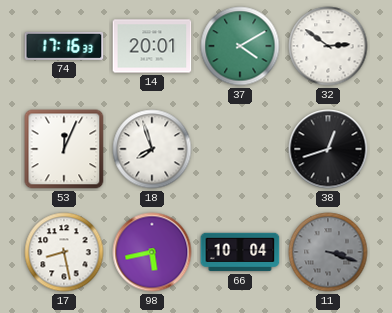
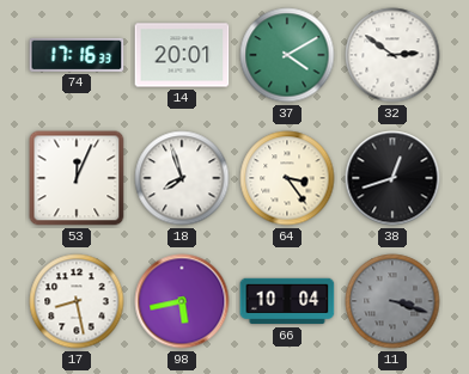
64: none -> 3:24
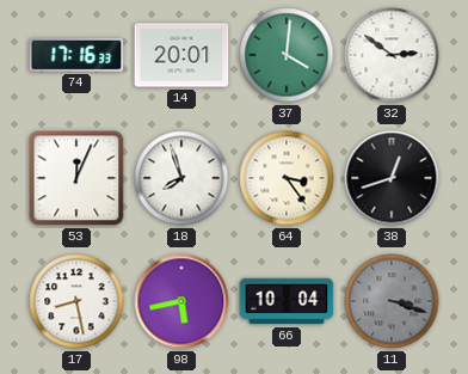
37: 4:10 -> 4:01
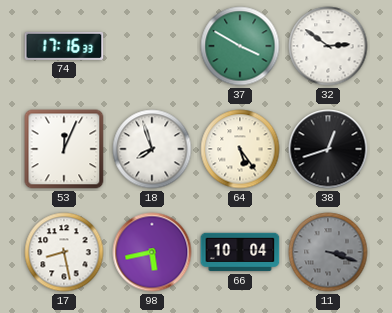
14: 20:01 -> none
37: 4:01 -> 3:50
64: 3:24 -> 5:24
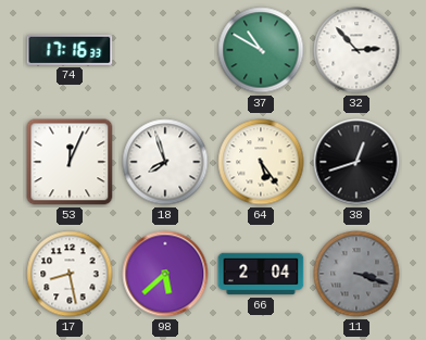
37: 3:50 -> 10:50
32: 2:51 -> 2:53
98: 5:43 -> 5:38
66: 10:04 -> 2:04
